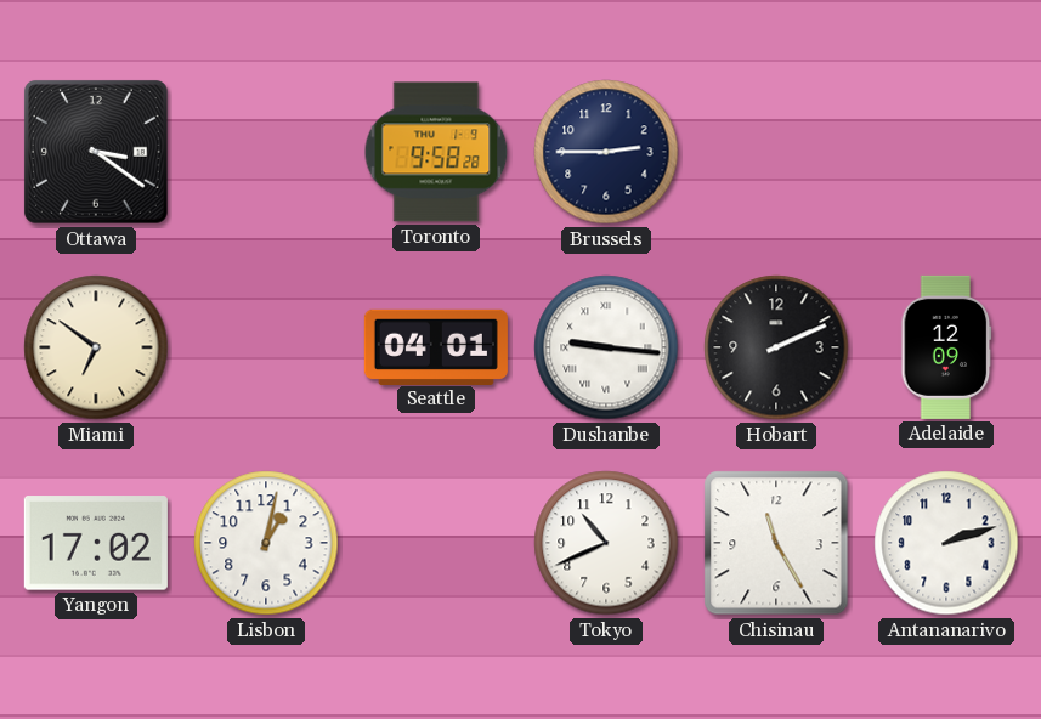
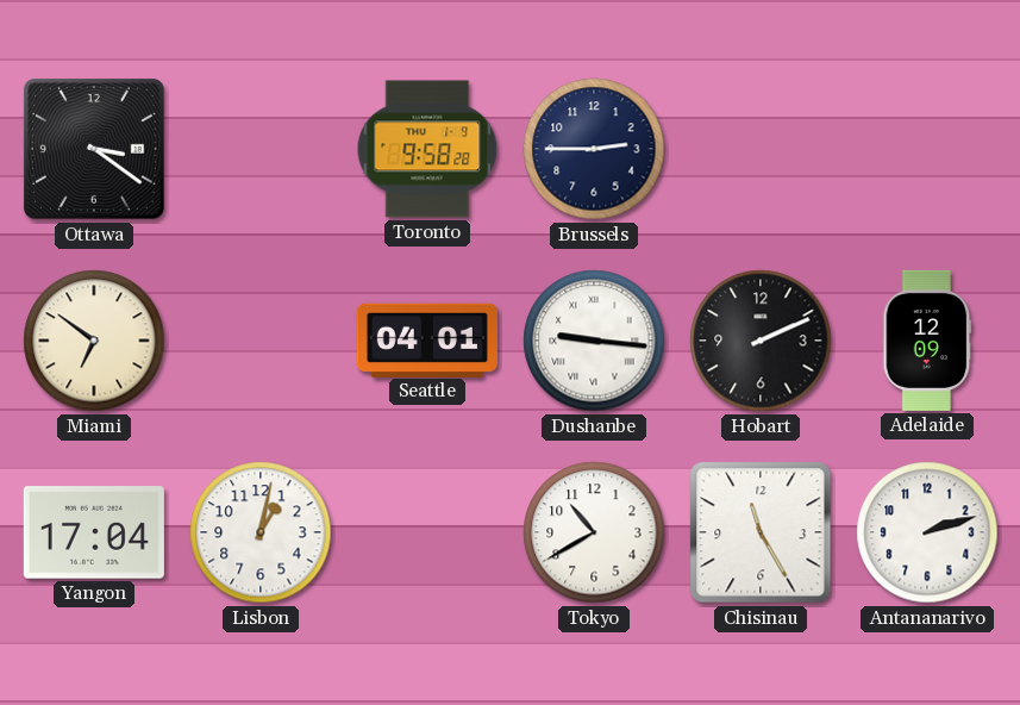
Yangon: 17:02 -> 17:04
Tokyo: 10:41 -> 10:40
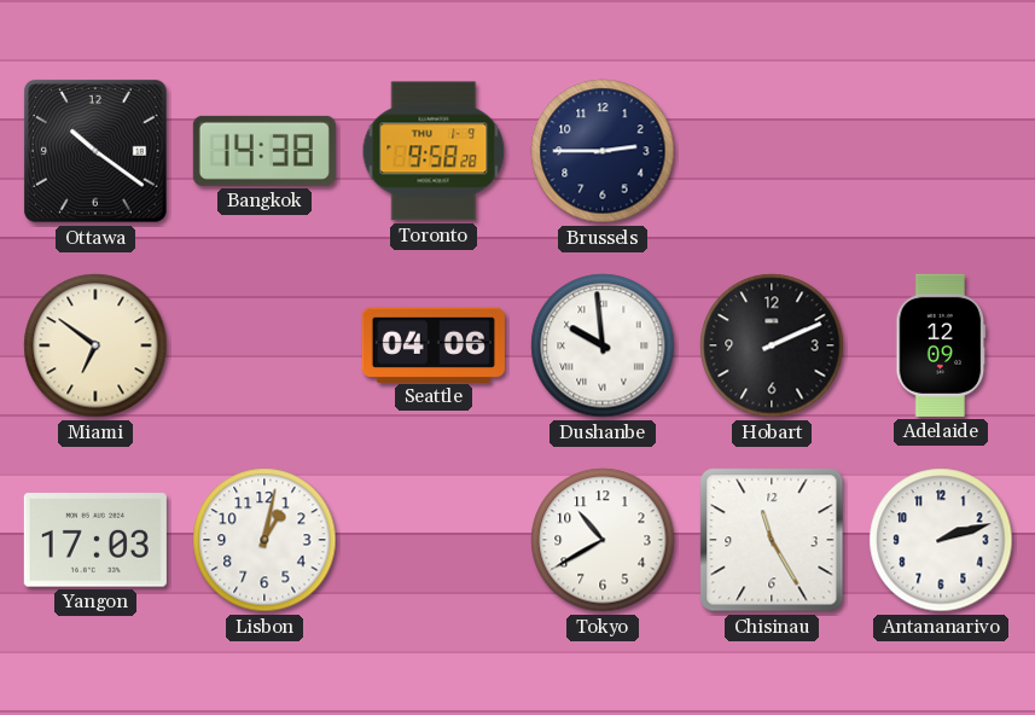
Ottawa: 3:21 -> 10:21
Bangkok: none -> 14:38
Seattle: 04:01 -> 04:06
Dushanbe: 9:16 -> 9:59
Yangon: 17:04 -> 17:03
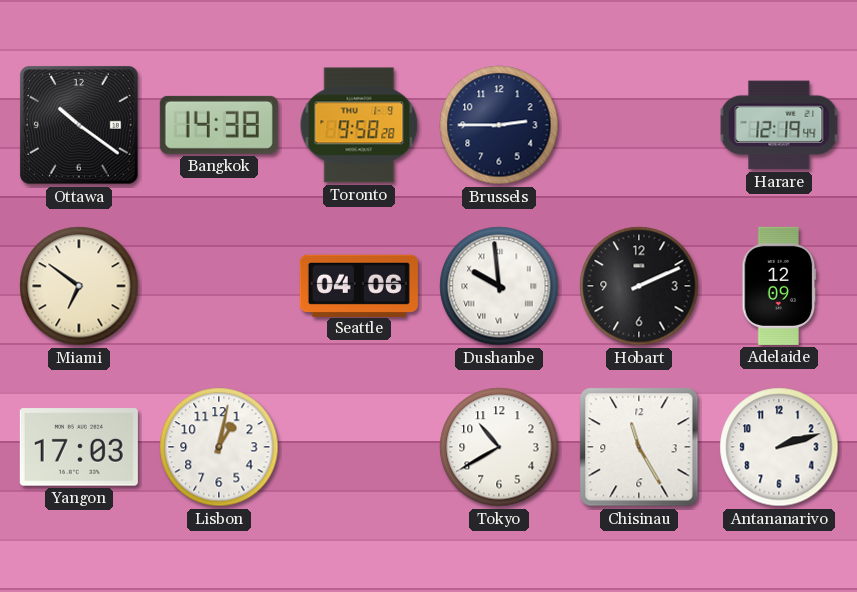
Harare: none -> 12:19
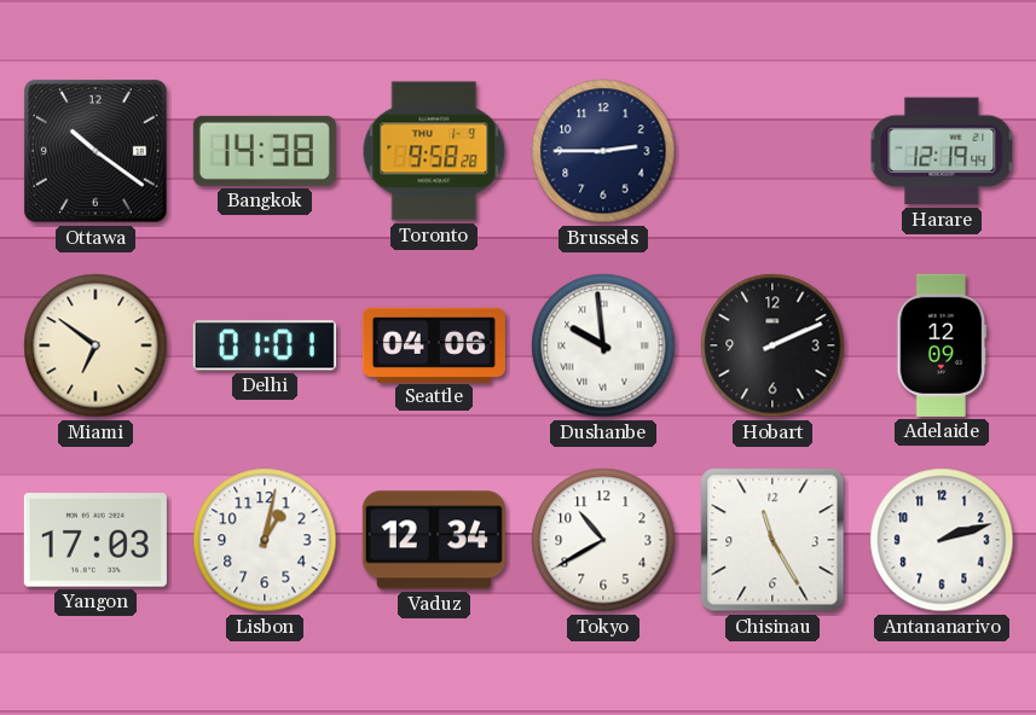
Delhi: none -> 01:01
Vaduz: none -> 12:34
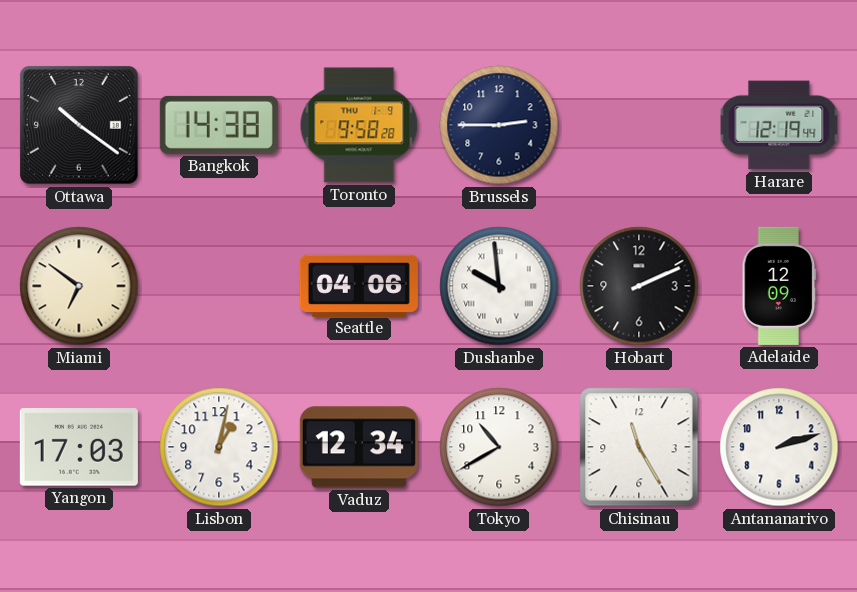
Delhi: 01:01 -> none
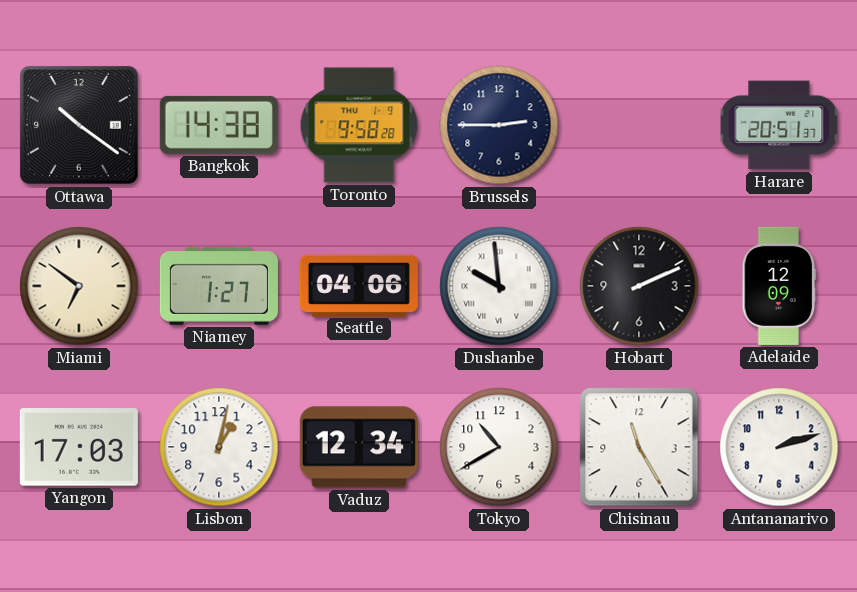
Harare: 12:19 -> 20:51
Niamey: none -> 1:27
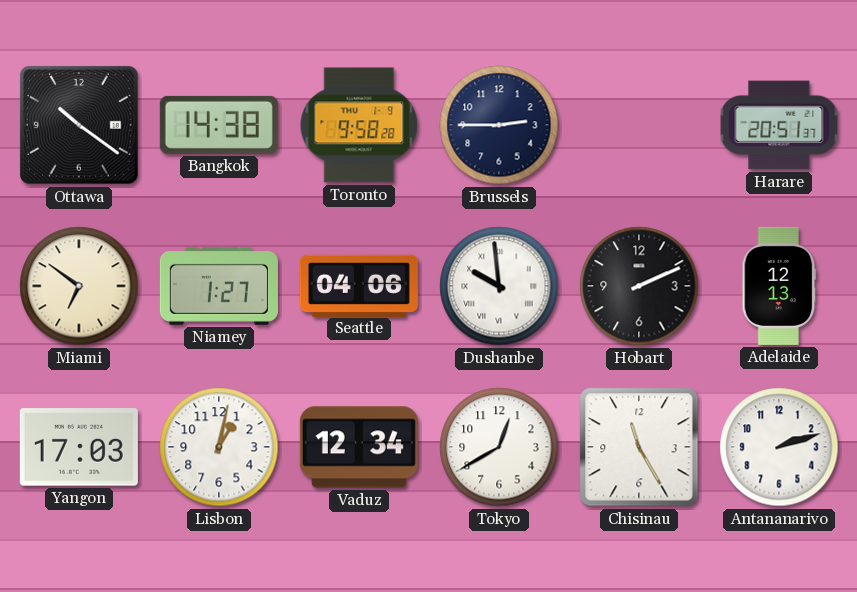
Adelaide: 12:09 -> 12:13
Tokyo: 10:40 -> 12:40
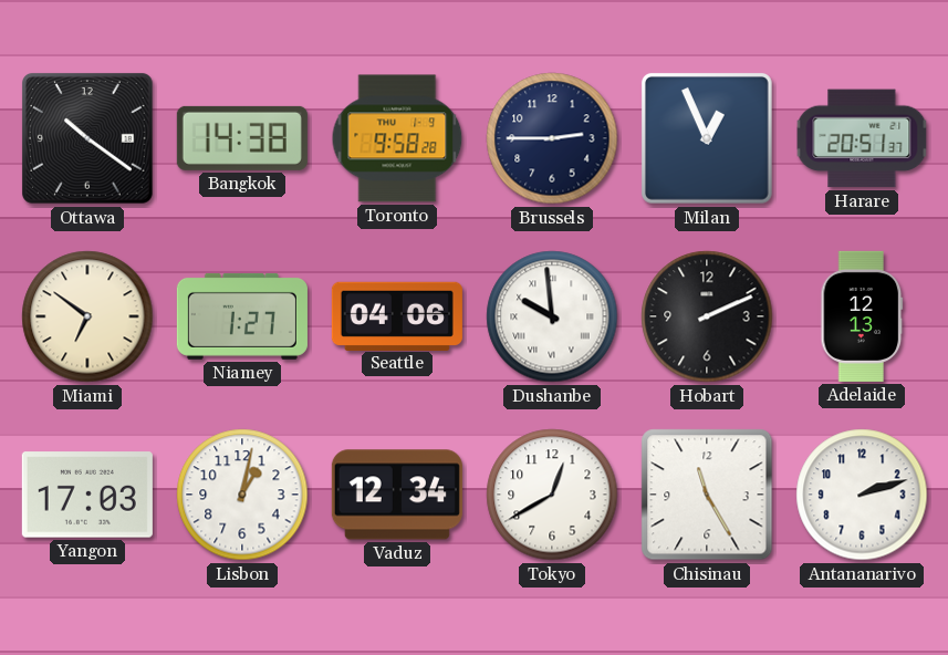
Milan: none -> 12:56
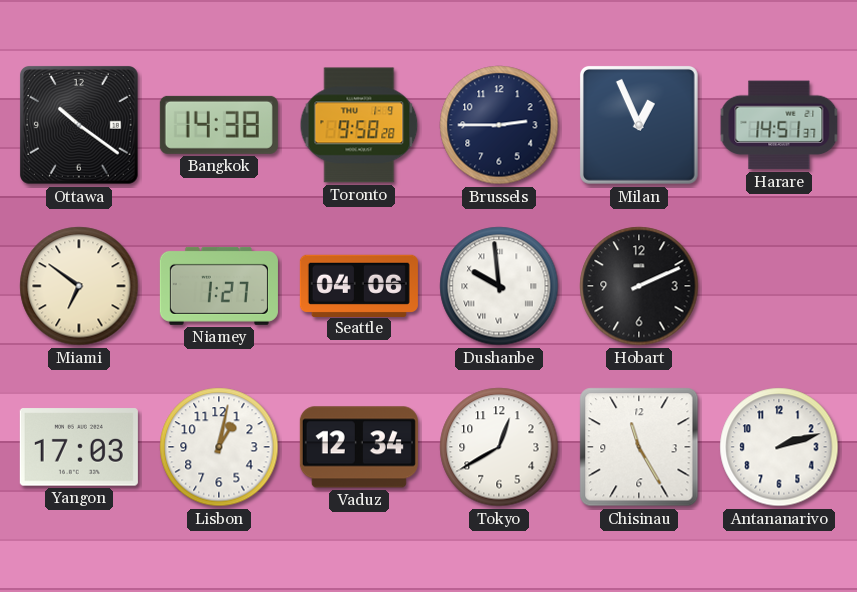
Harare: 20:51 -> 14:51
Adelaide: 12:13 -> none
